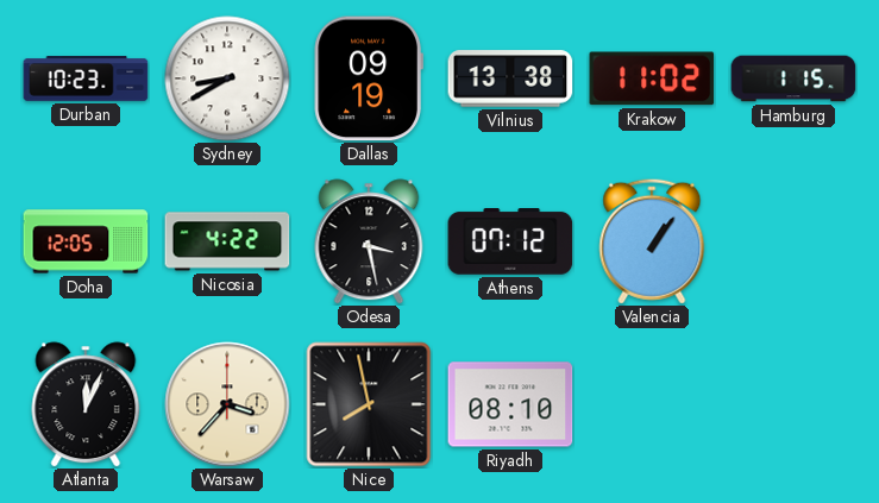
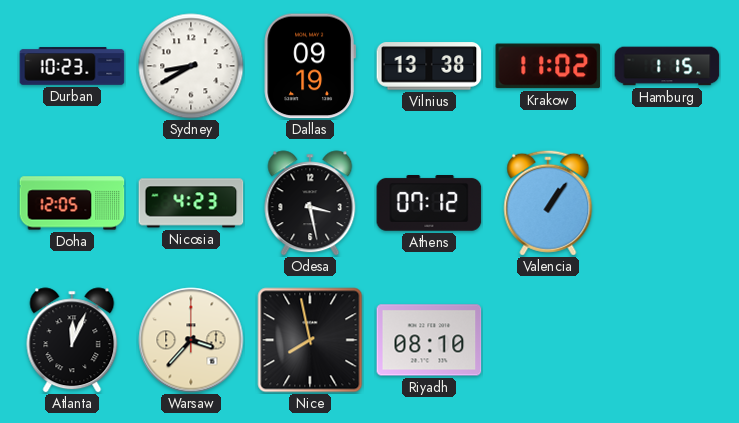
Nicosia: 4:22 -> 4:23
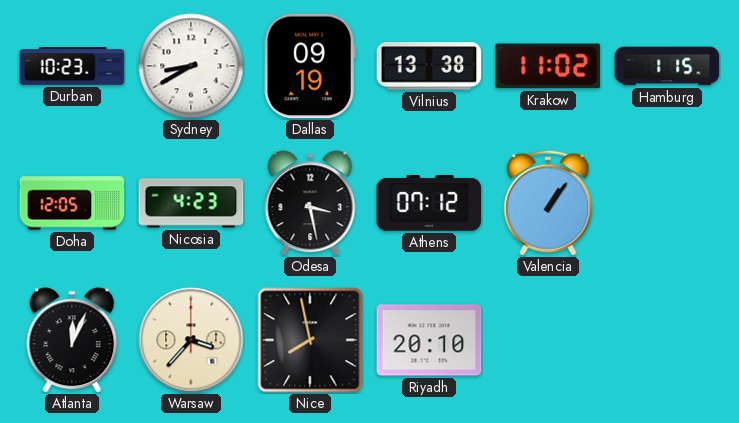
Riyadh: 08:10 -> 20:10
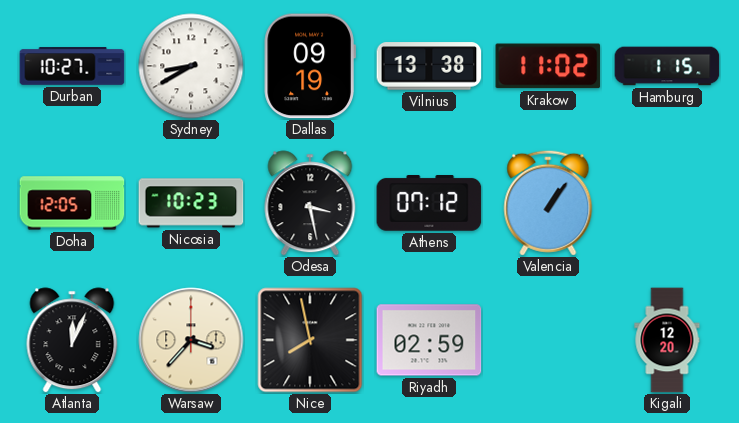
Durban: 10:23 -> 10:27
Nicosia: 4:23 -> 10:23
Riyadh: 20:10 -> 02:59
Kigali: none -> 12:20
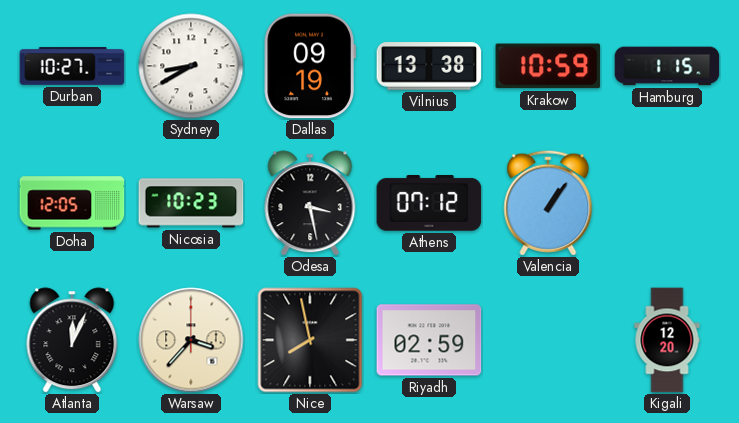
Krakow: 11:02 -> 10:59
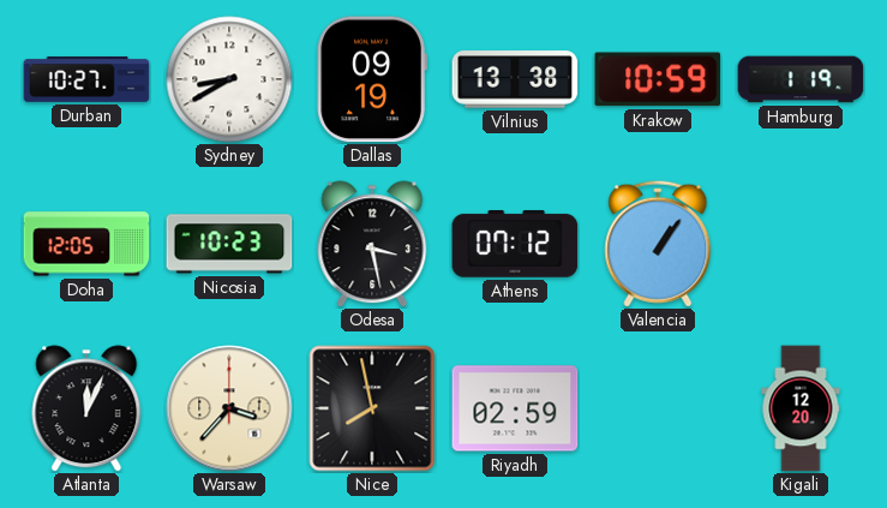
Hamburg: 1:15 -> 1:19
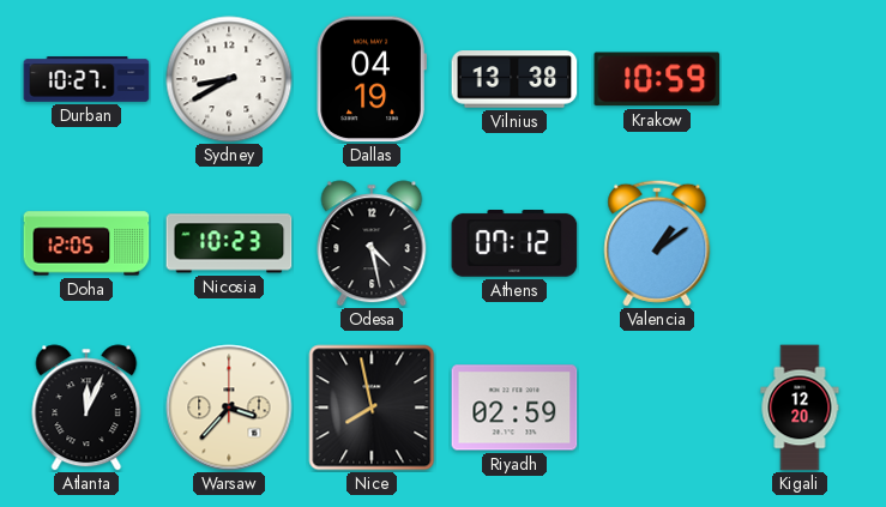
Dallas: 09:19 -> 04:19
Hamburg: 1:19 -> none
Odesa: 3:28 -> 4:28
Valencia: 1:06 -> 1:09
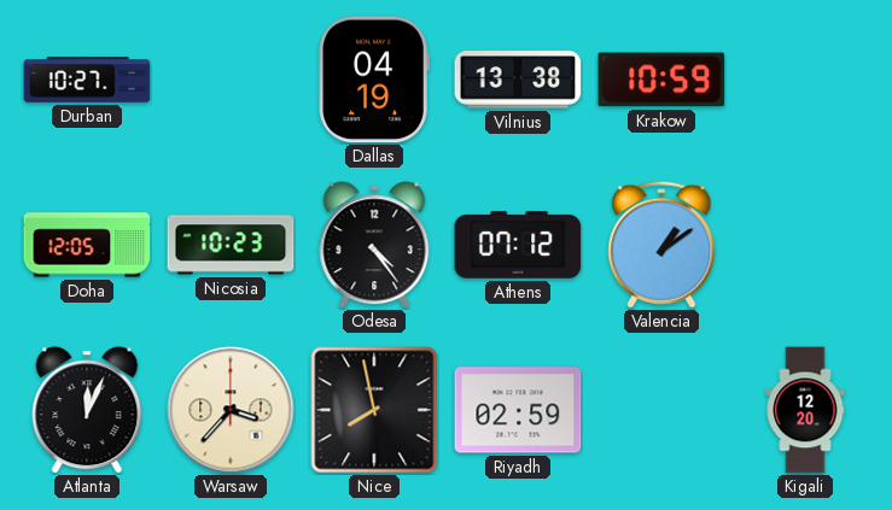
Sydney: 8:40 -> none
Odesa: 4:28 -> 4:24
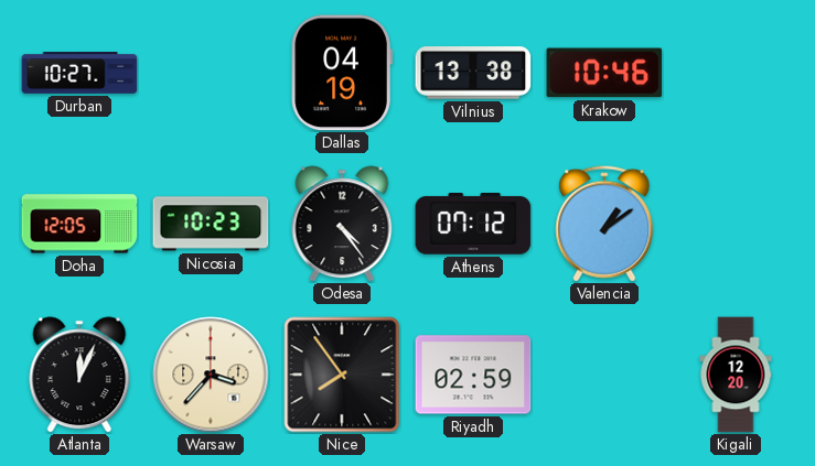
Krakow: 10:59 -> 10:46
Nice: 7:58 -> 7:54
